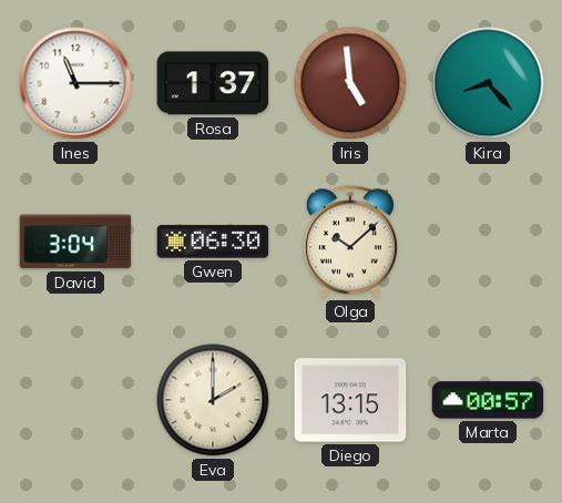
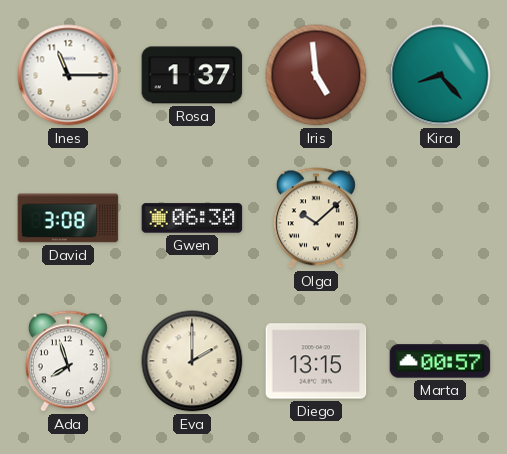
David: 3:04 -> 3:08
Ada: none -> 7:57
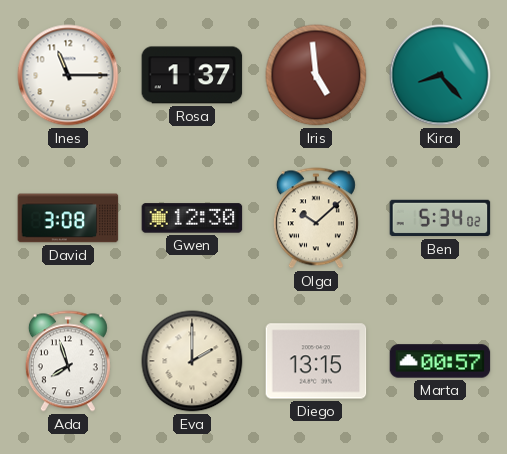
Gwen: 06:30 -> 12:30
Ben: none -> 5:34
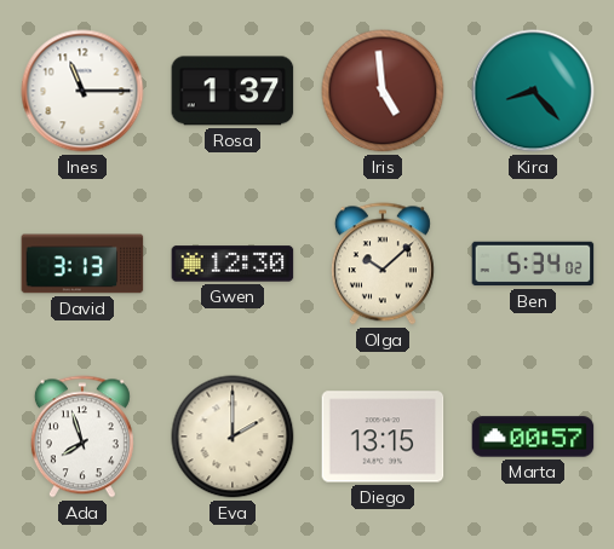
David: 3:08 -> 3:13
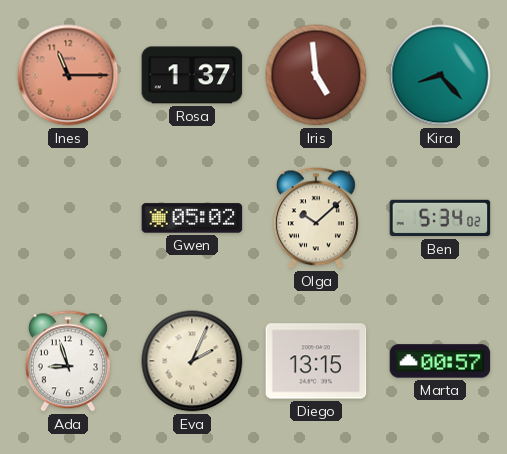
Ines dial: white -> salmon
David: 3:13 -> none
Gwen: 12:30 -> 05:02
Ada: 7:57 -> 8:57
Eva: 2:00 -> 2:04
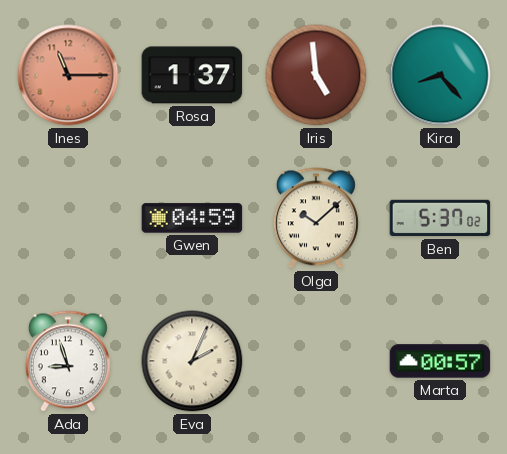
Gwen: 05:02 -> 04:59
Ben: 5:34 -> 5:37
Diego: 13:15 -> none
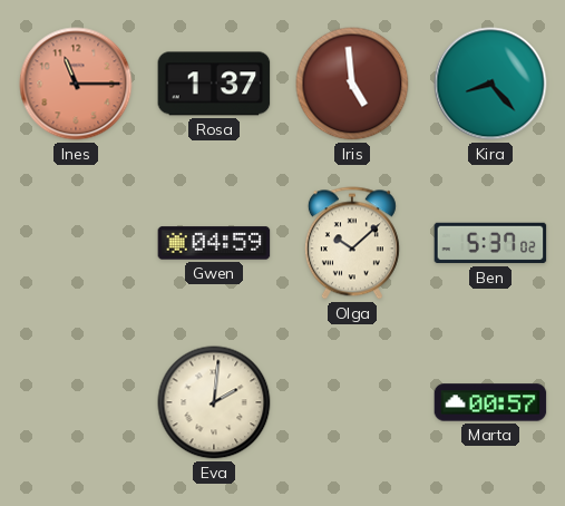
Ada: 8:57 -> none
Eva: 2:04 -> 2:01
